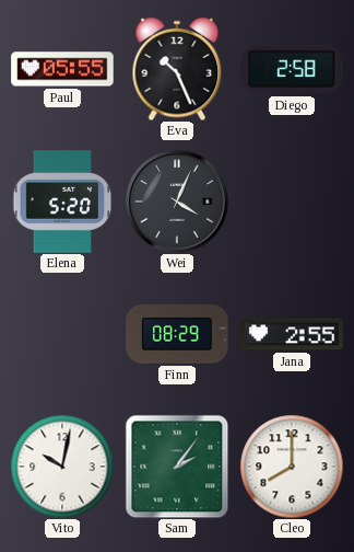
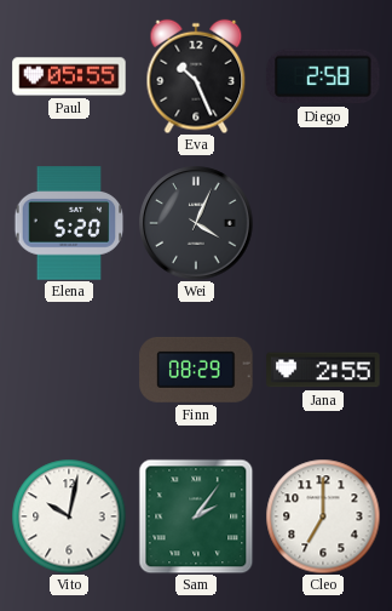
Cleo: 8:00 -> 7:00
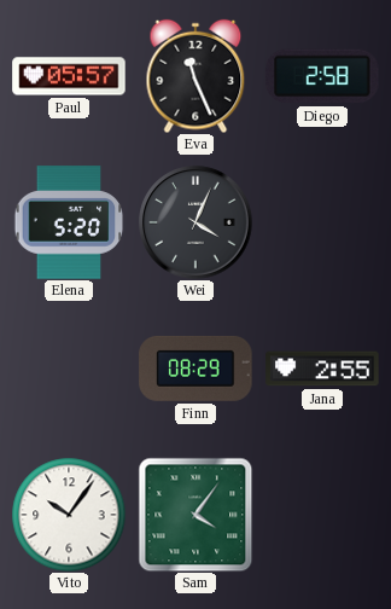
Paul: 05:55 -> 05:57
Eva: 10:26 -> 11:26
Vito: 10:02 -> 10:06
Sam: 2:06 -> 4:06
Cleo: 7:00 -> none
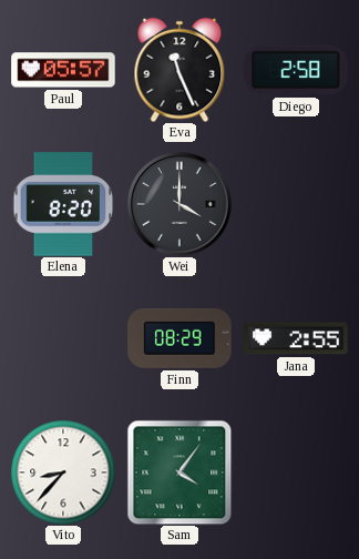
Elena: 5:20 -> 8:20
Wei: 4:04 -> 4:00
Vito: 10:06 -> 8:37
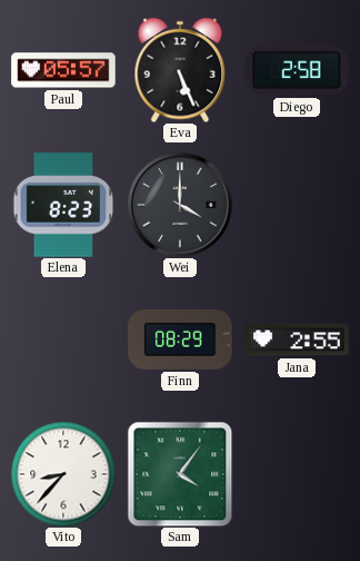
Eva: 11:26 -> 5:26
Elena: 8:20 -> 8:23
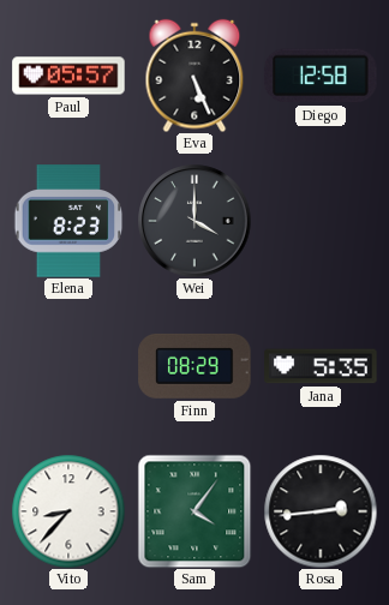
Diego: 2:58 -> 12:58
Jana: 2:55 -> 5:35
Rosa: none -> 2:44
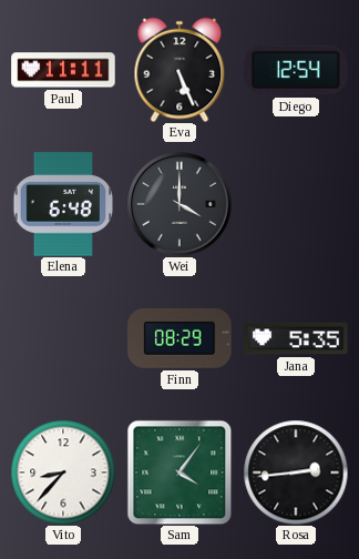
Paul: 05:57 -> 11:11
Diego: 12:58 -> 12:54
Elena: 8:23 -> 6:48
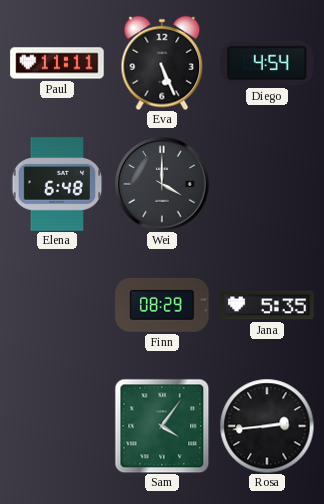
Diego: 12:54 -> 4:54
Vito: 8:37 -> none
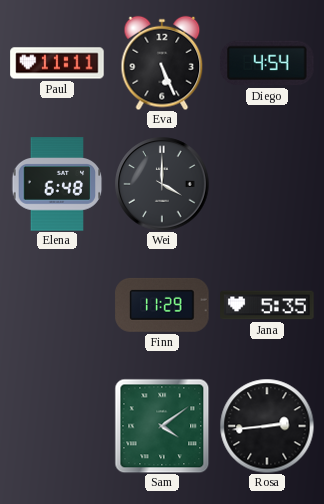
Finn: 08:29 -> 11:29
Sam: 4:06 -> 4:09
